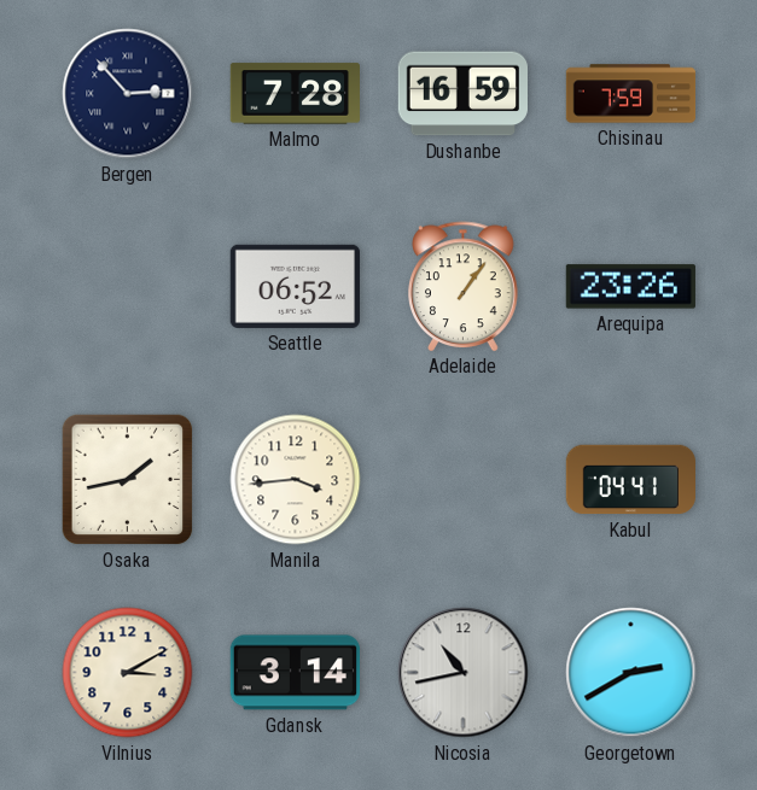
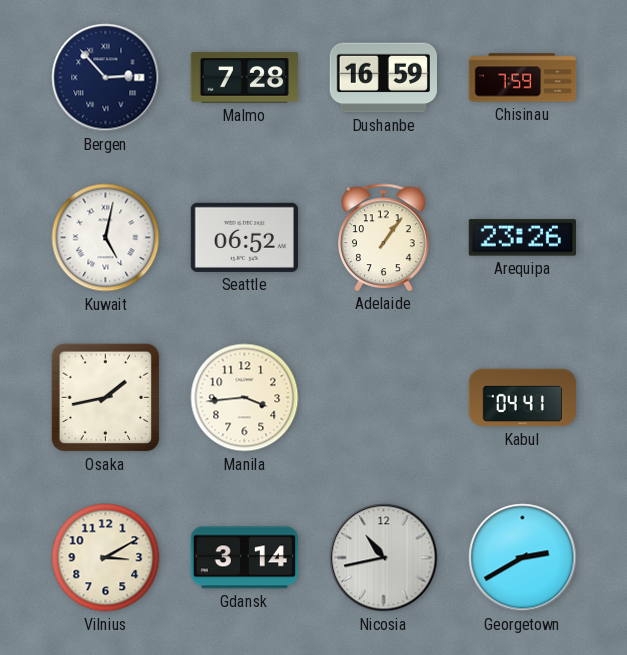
Kuwait: none -> 5:02
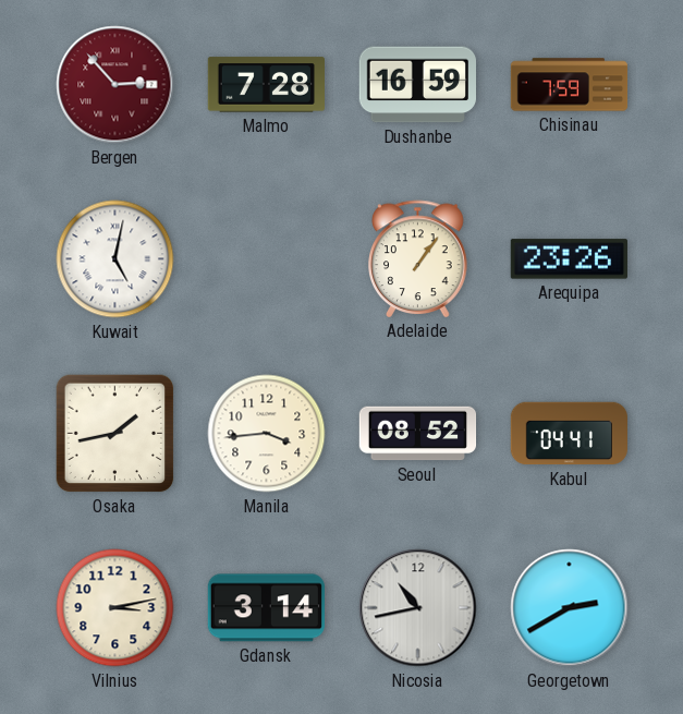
Bergen dial: navy -> burgundy
Seattle: 06:52 -> none
Seoul: none -> 08:52
Vilnius: 3:10 -> 3:13
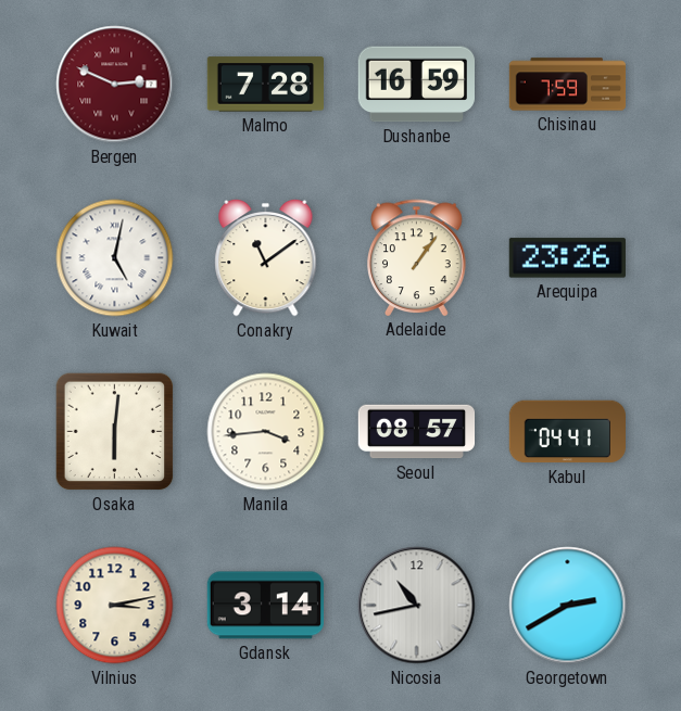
Bergen: 2:53 -> 2:49
Conakry: none -> 11:09
Osaka: 1:43 -> 6:01
Seoul: 08:52 -> 08:57
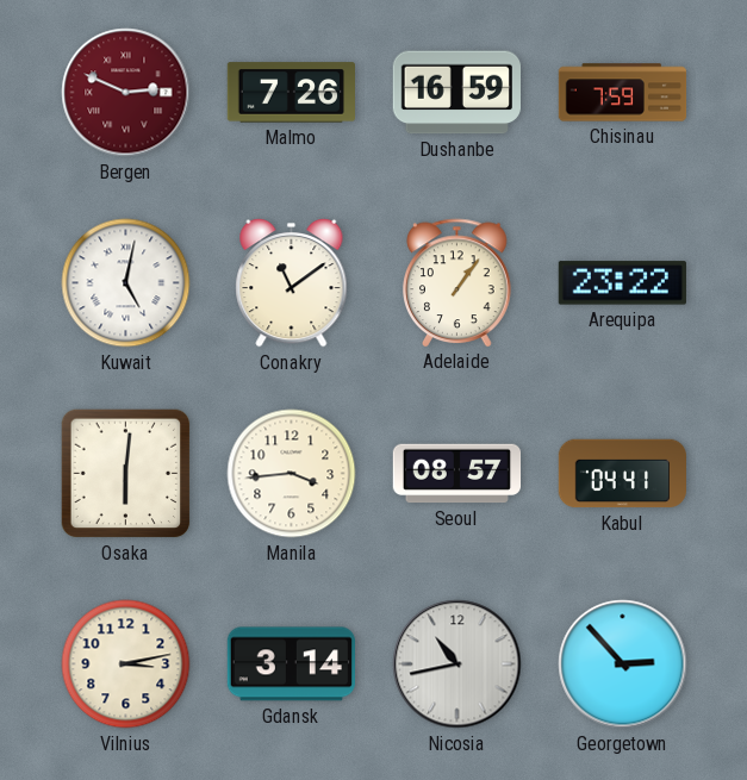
Malmo: 7:28 -> 7:26
Arequipa: 23:26 -> 23:22
Georgetown: 2:40 -> 2:53
